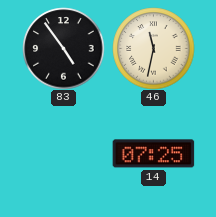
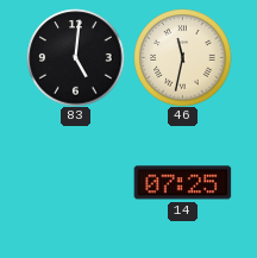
83: 4:54 -> 5:01
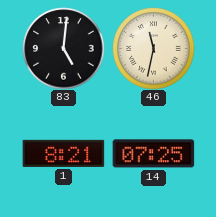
1: none -> 8:21
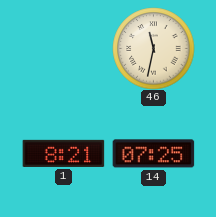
83: 5:01 -> none
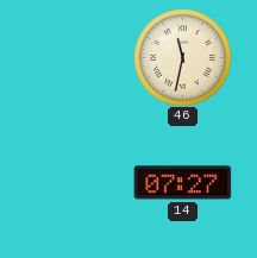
1: 8:21 -> none
14: 07:25 -> 07:27
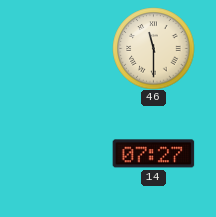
46: 11:32 -> 11:30
